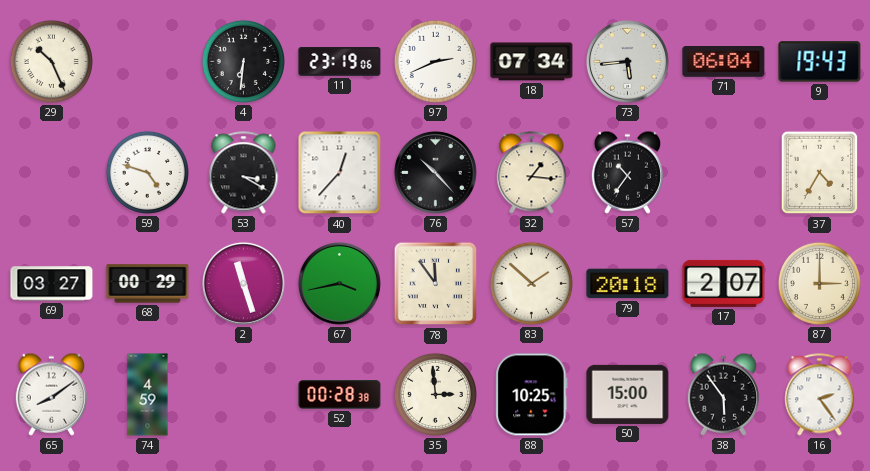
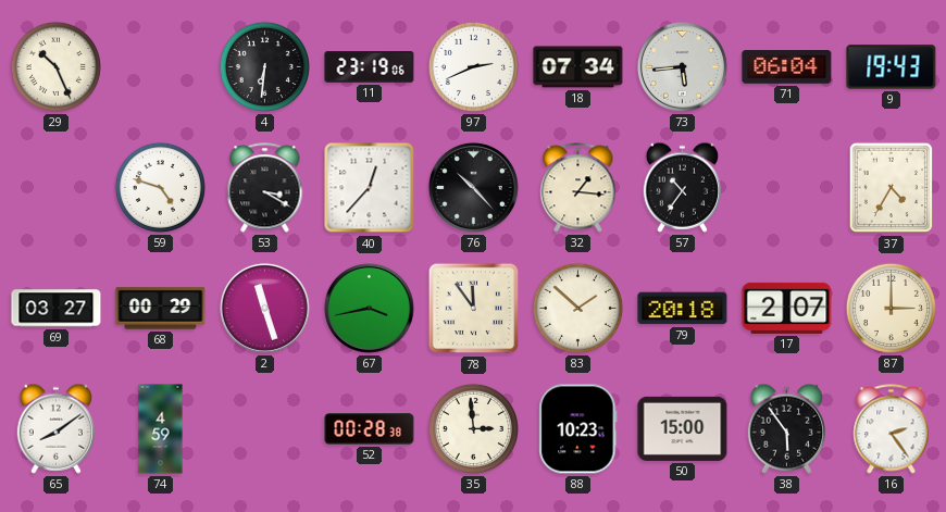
88: 10:25 -> 10:23
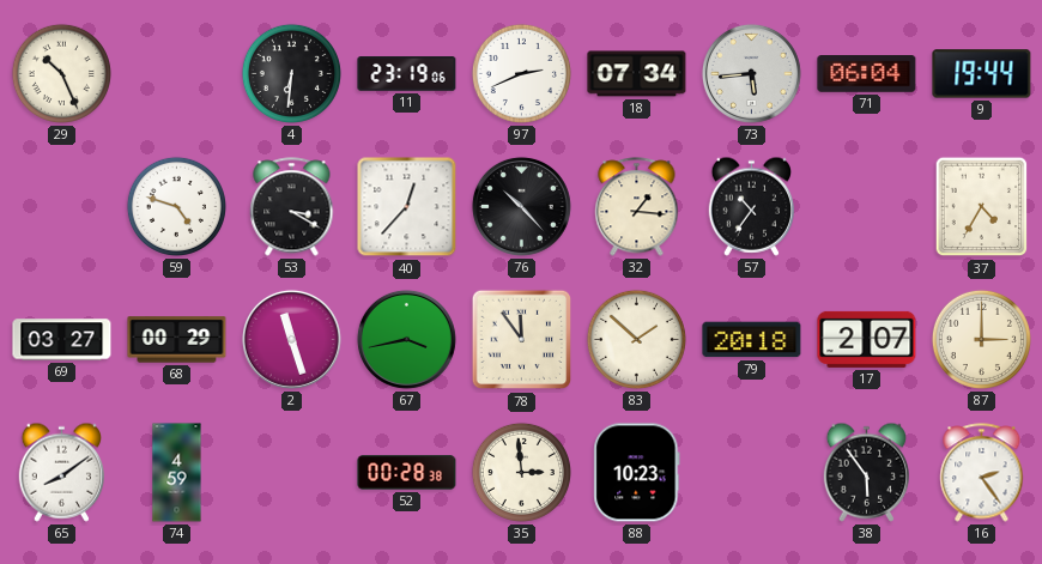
9: 19:43 -> 19:44
50: 15:00 -> none
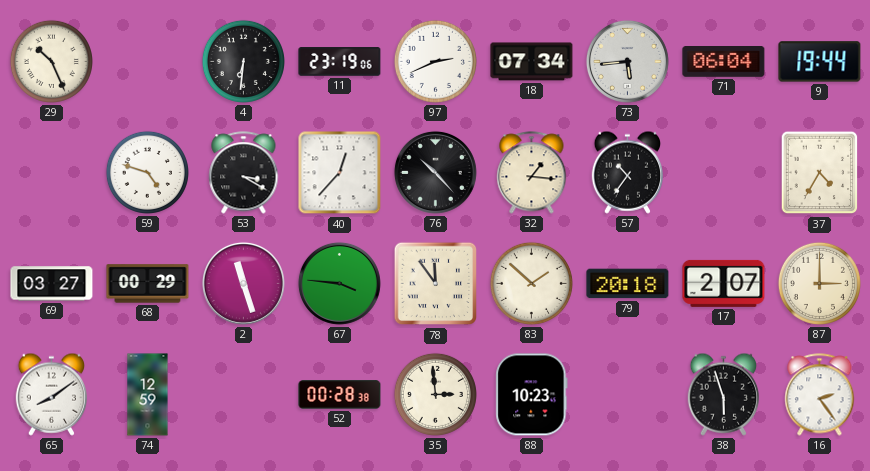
67: 3:43 -> 3:46
74: 4:59 -> 12:59
38: 5:54 -> 5:57
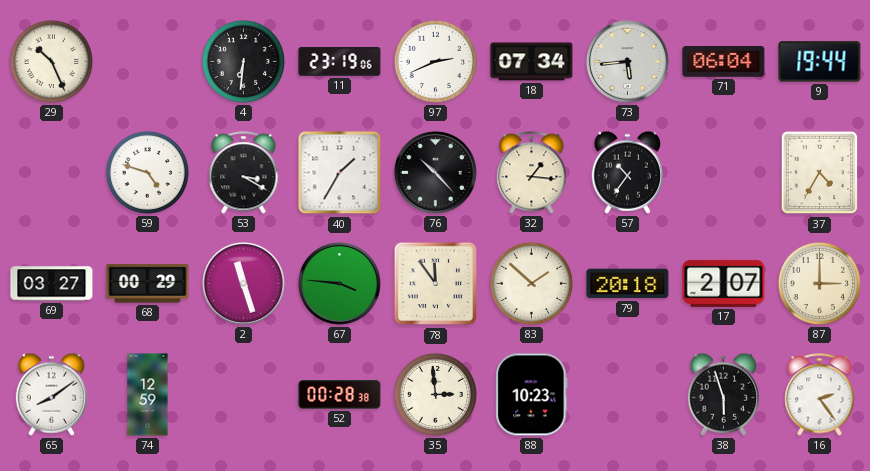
40: 12:37 -> 1:35
